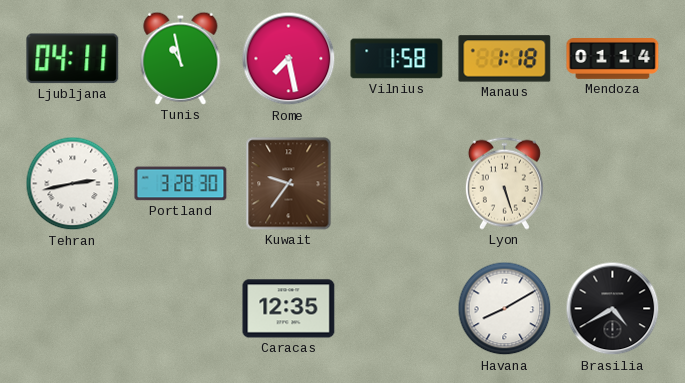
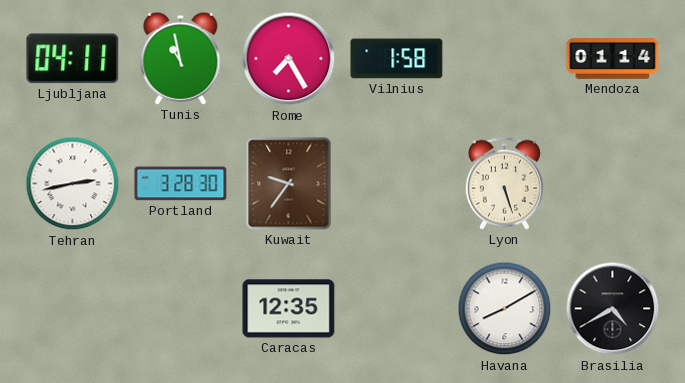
Rome: 7:28 -> 7:25
Manaus: 1:18 -> none
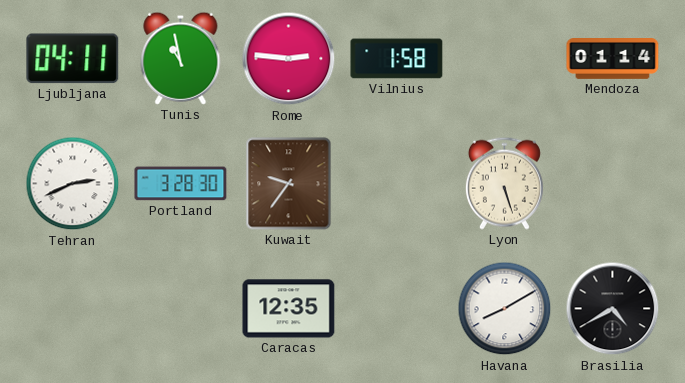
Rome: 7:25 -> 2:46
Tehran: 2:43 -> 2:41
